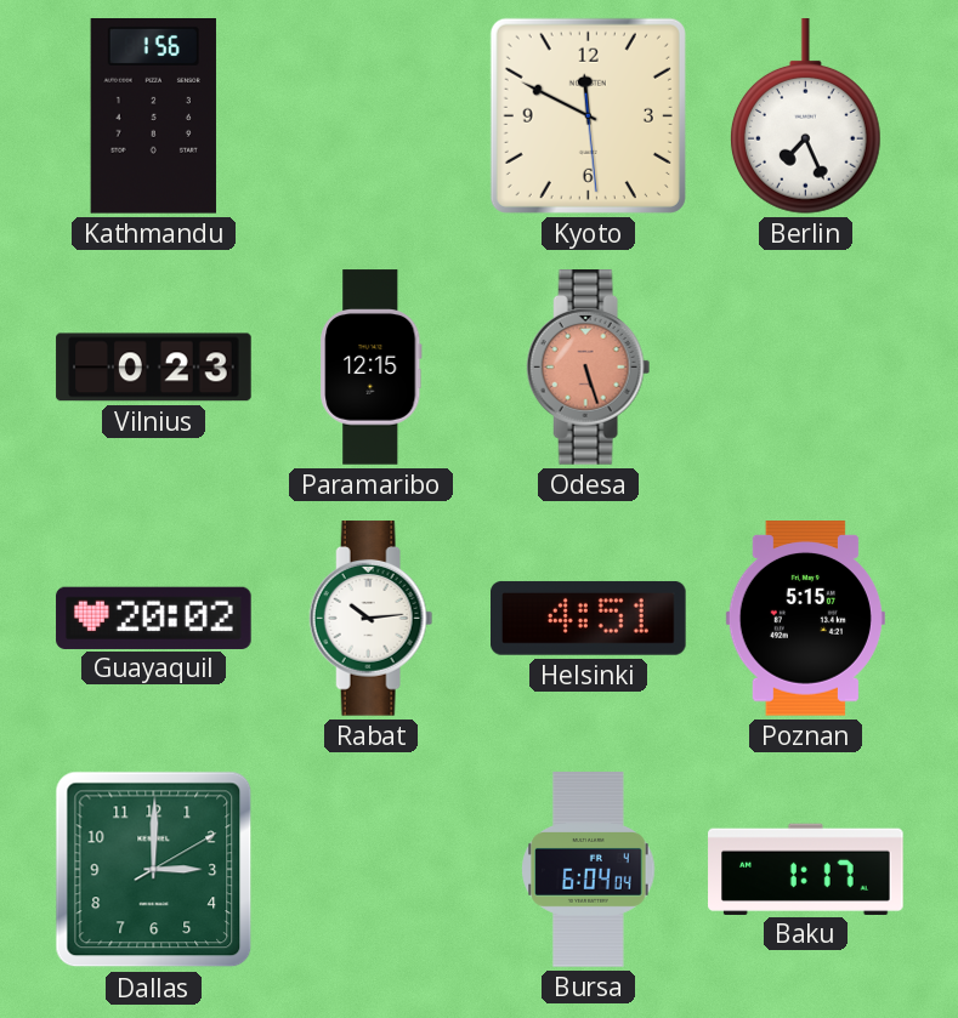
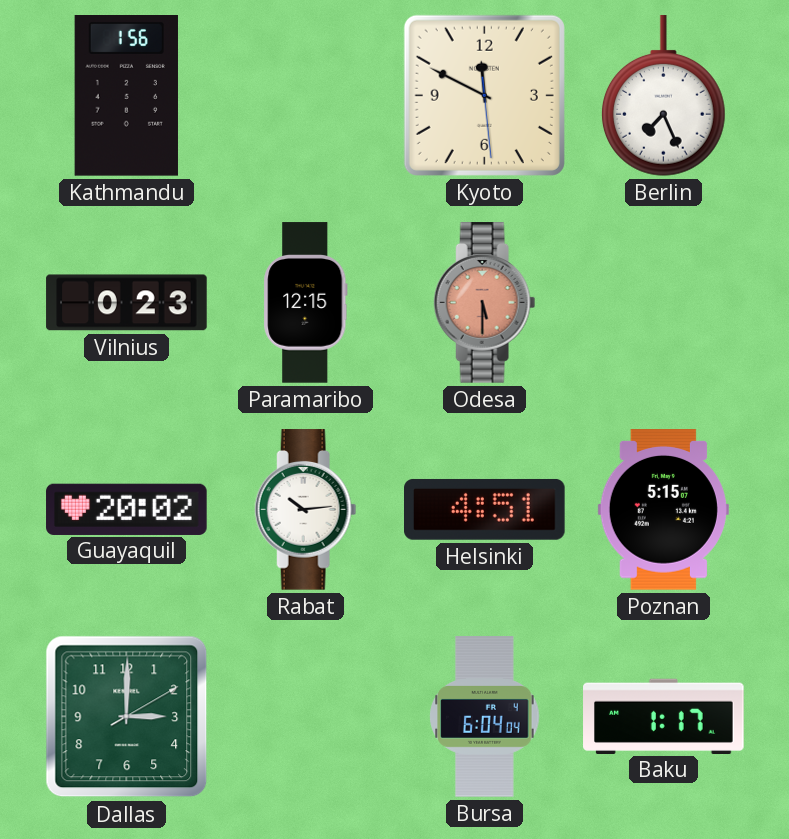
Odesa: 5:27 -> 5:30
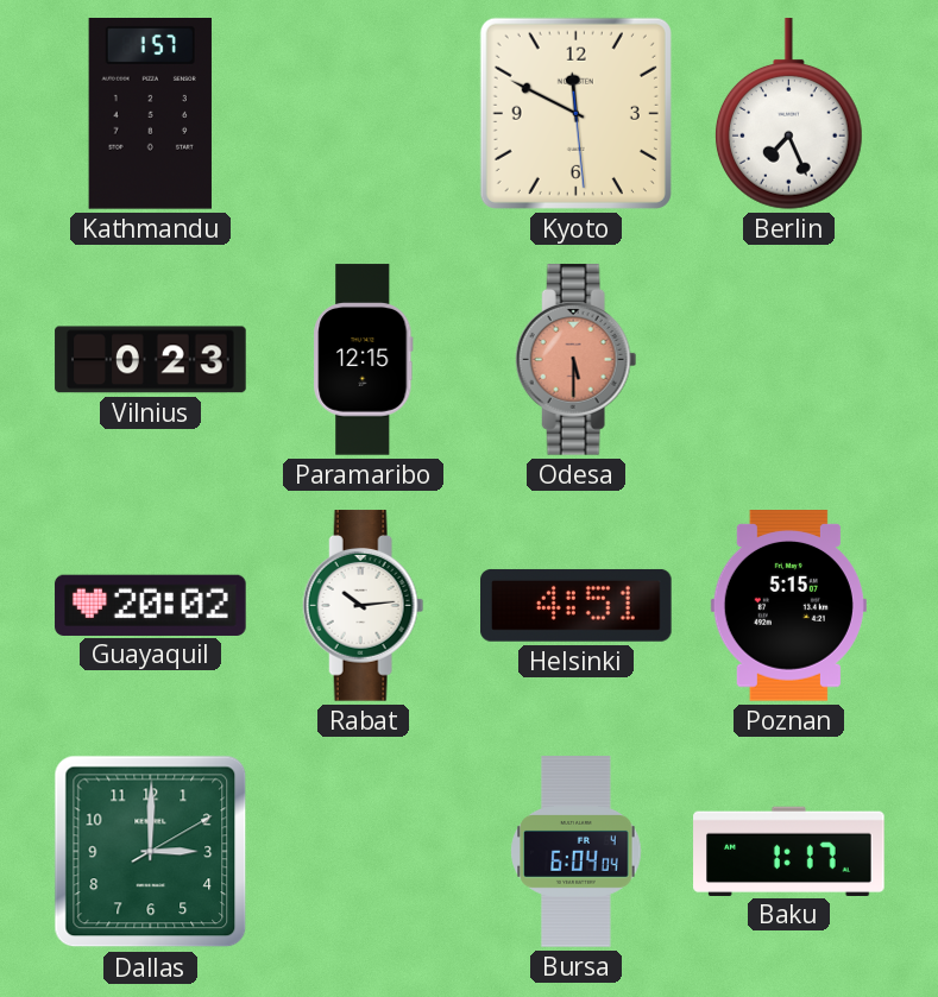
Kathmandu: 1:56 -> 1:57
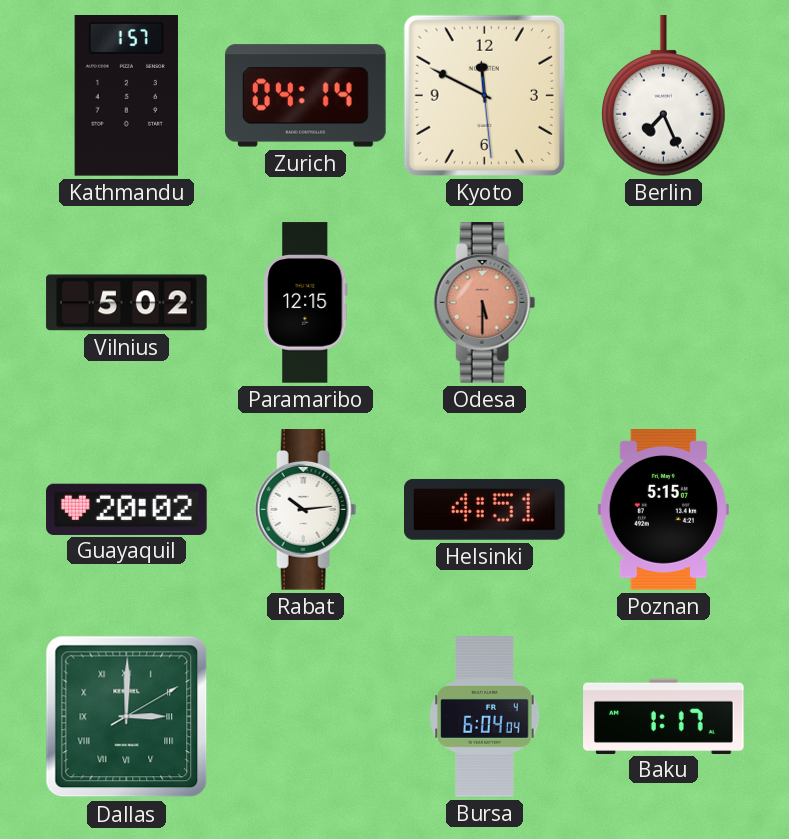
Zurich: none -> 04:14
Vilnius: 0:23 -> 5:02
Dallas numerals: Arabic -> Roman
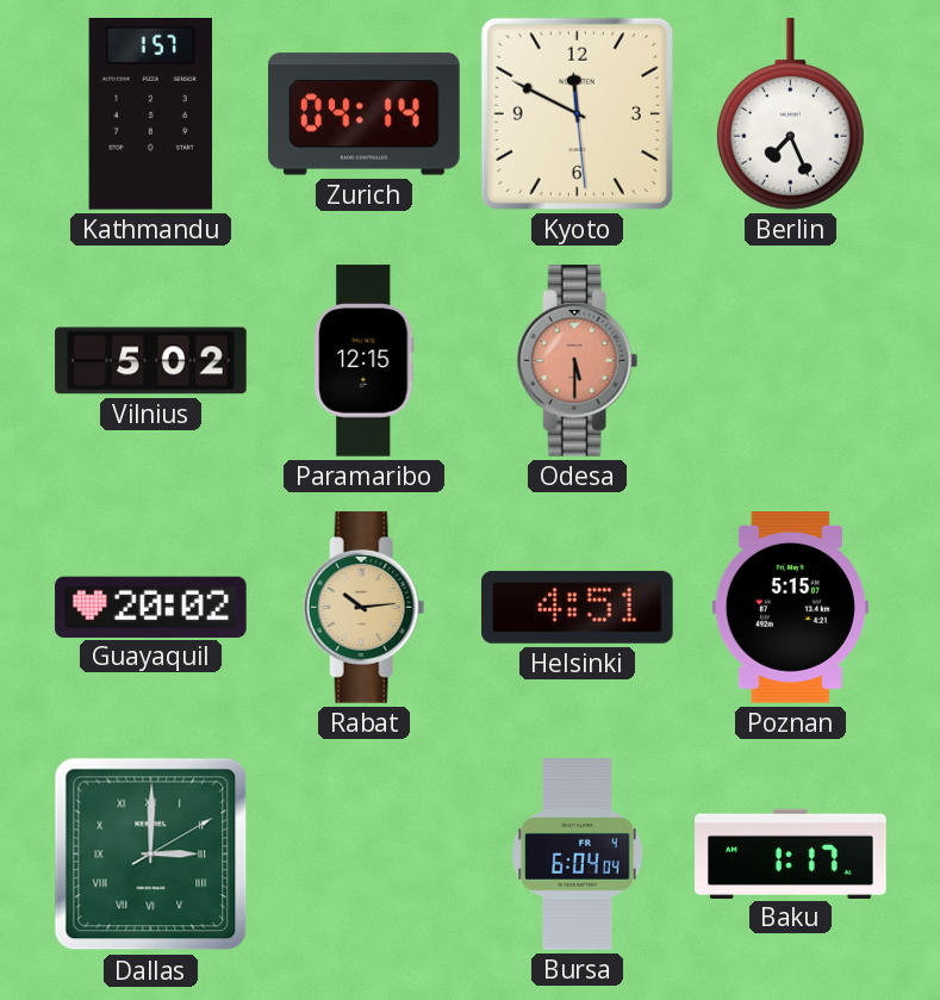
Rabat dial: white -> champagne
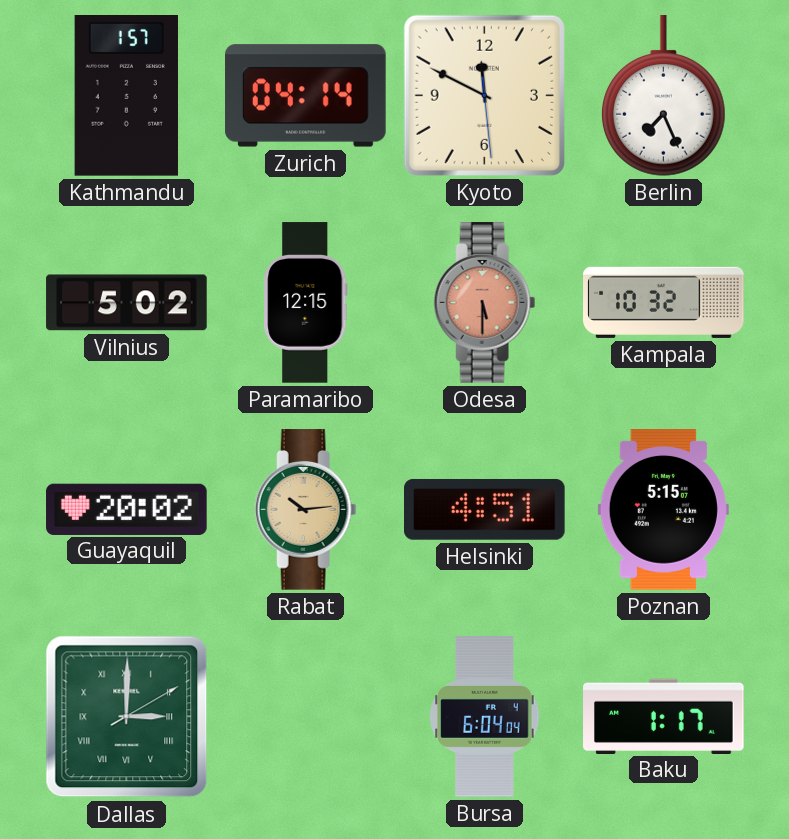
Kampala: none -> 10:32
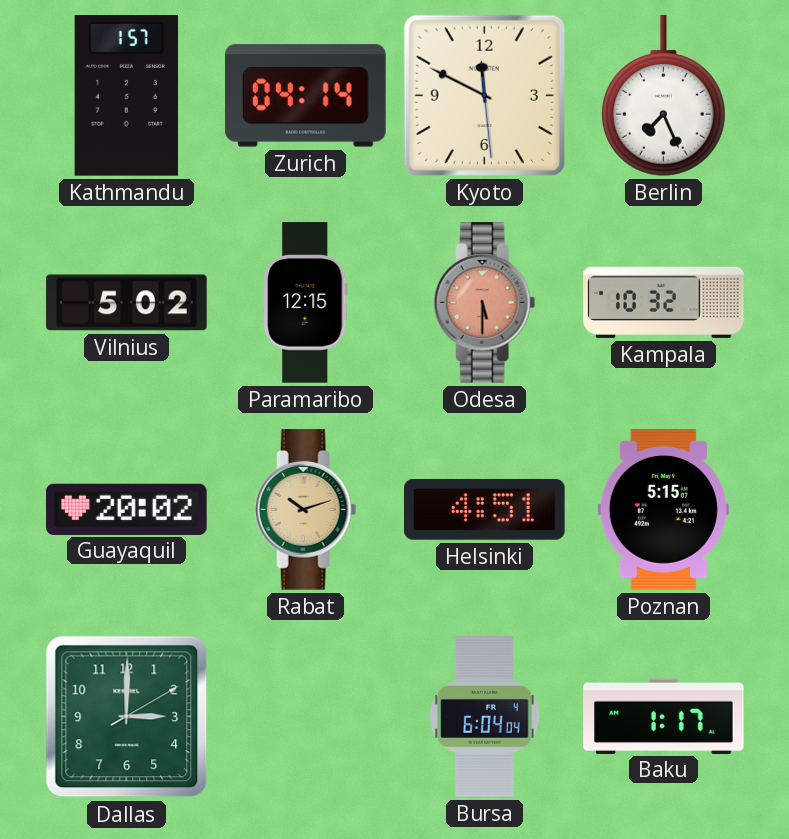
Rabat: 10:14 -> 10:12
Dallas numerals: Roman -> Arabic
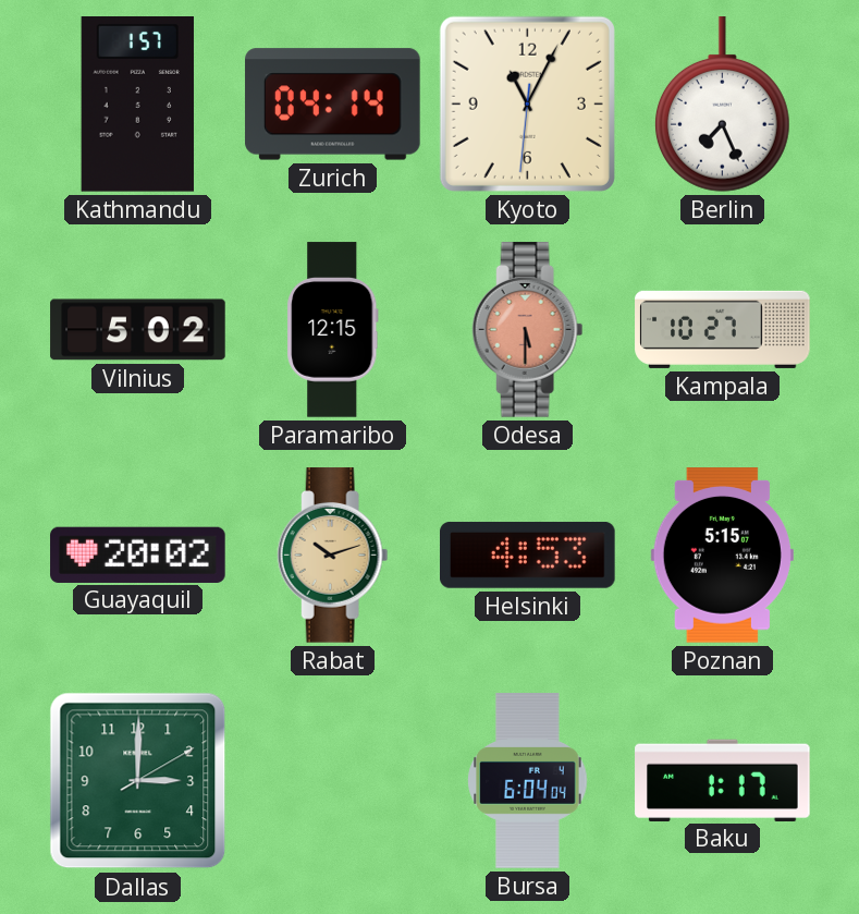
Kyoto: 11:49 -> 11:04
Kampala: 10:32 -> 10:27
Helsinki: 4:51 -> 4:53
